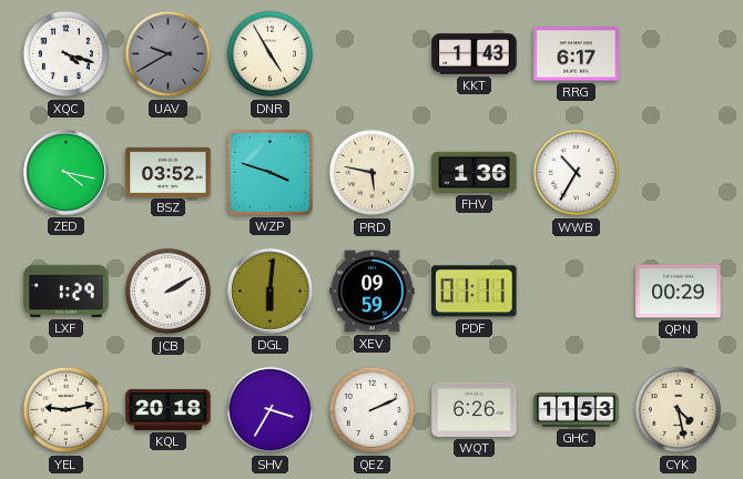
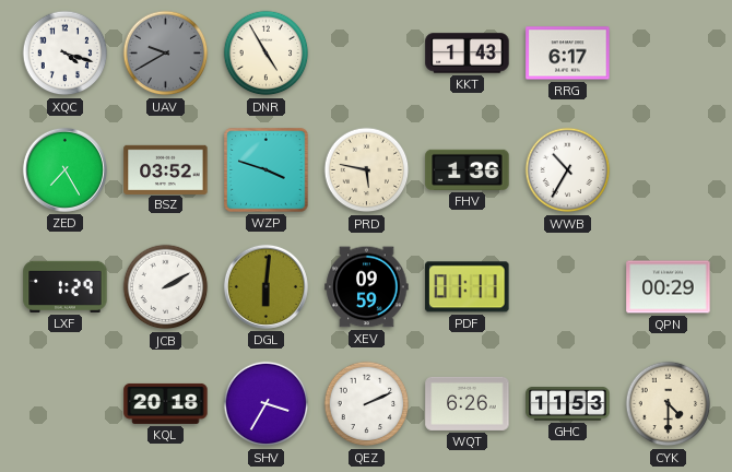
ZED: 4:17 -> 7:25
YEL: 9:13 -> none
CYK: 4:28 -> 4:30
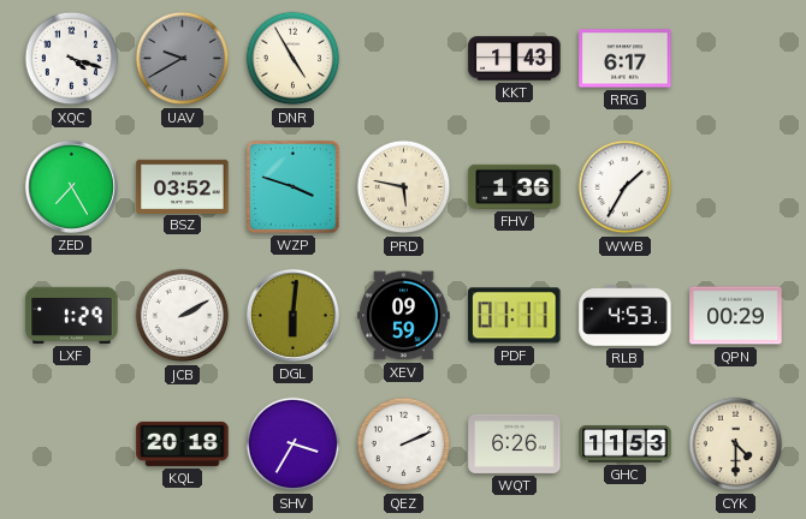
WWB: 10:35 -> 1:35
RLB: none -> 4:53
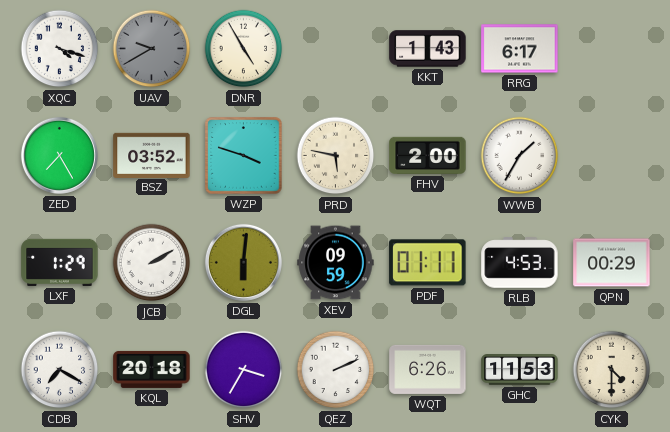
FHV: 1:36 -> 2:00
CDB: none -> 7:20
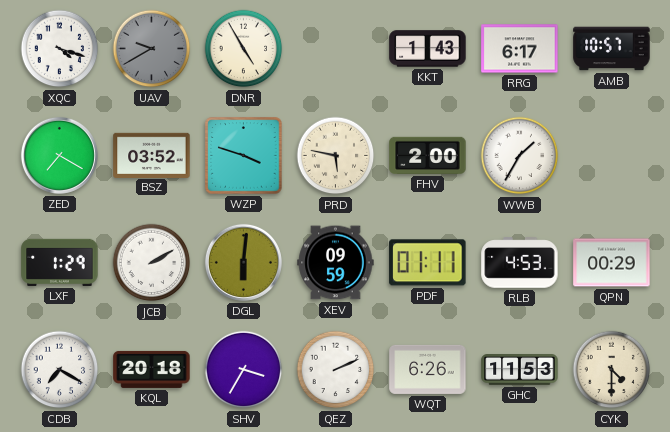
AMB: none -> 10:57
ZED: 7:25 -> 7:20
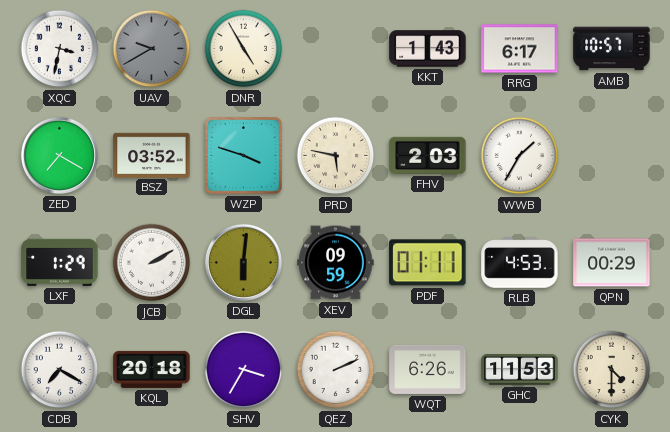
XQC: 4:18 -> 3:32
FHV: 2:00 -> 2:03
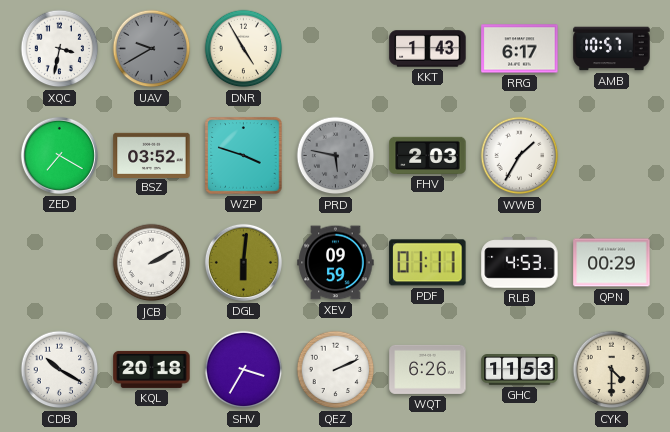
PRD dial: cream -> grey
LXF: 1:29 -> none
CDB: 7:20 -> 10:20
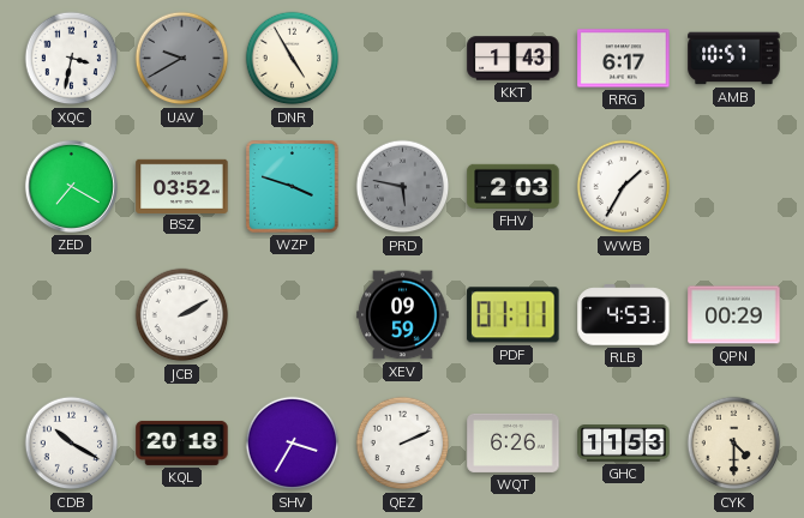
DGL: 6:01 -> none
